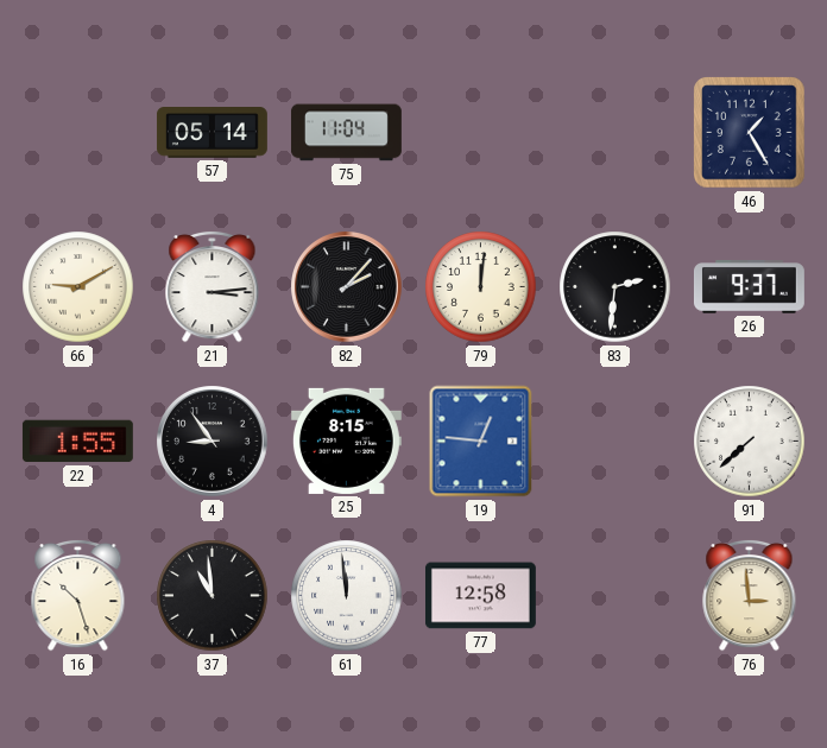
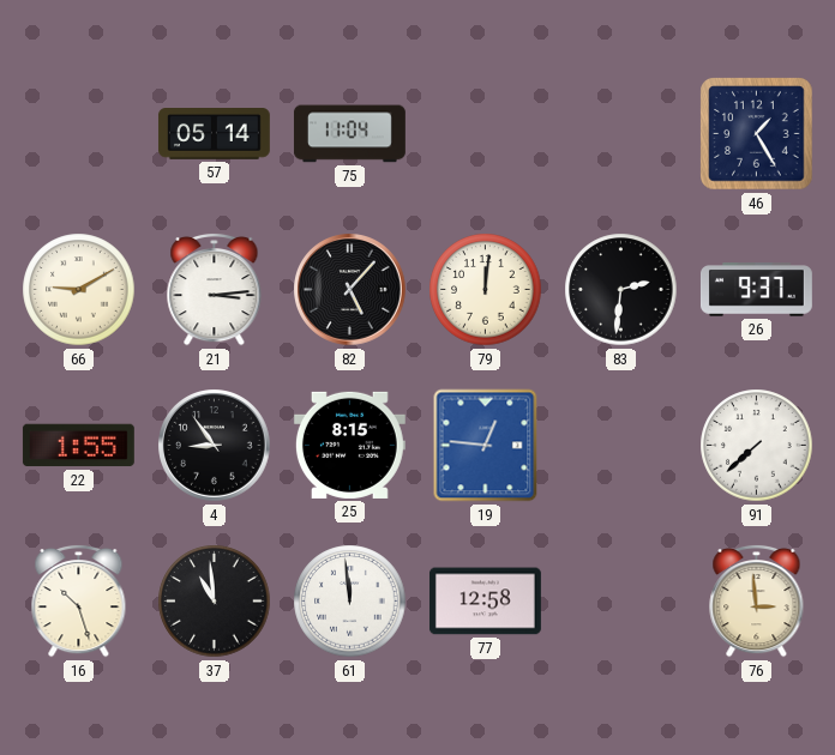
82: 2:07 -> 5:07
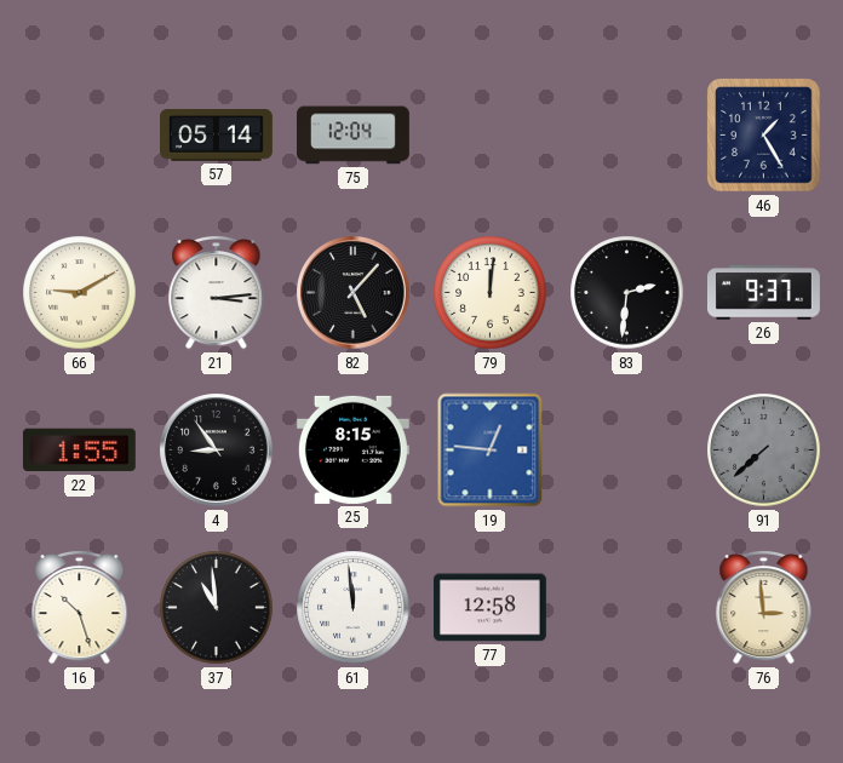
75: 11:04 -> 12:04
91 dial: white -> grey
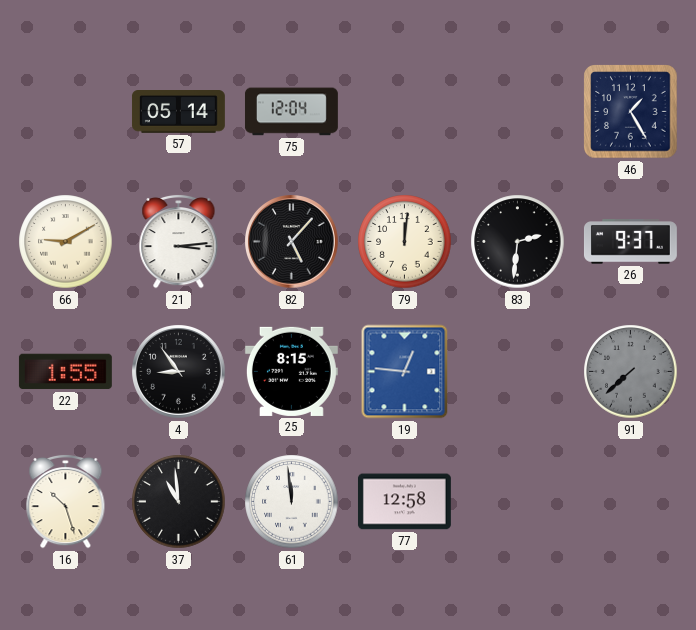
76: 2:59 -> none
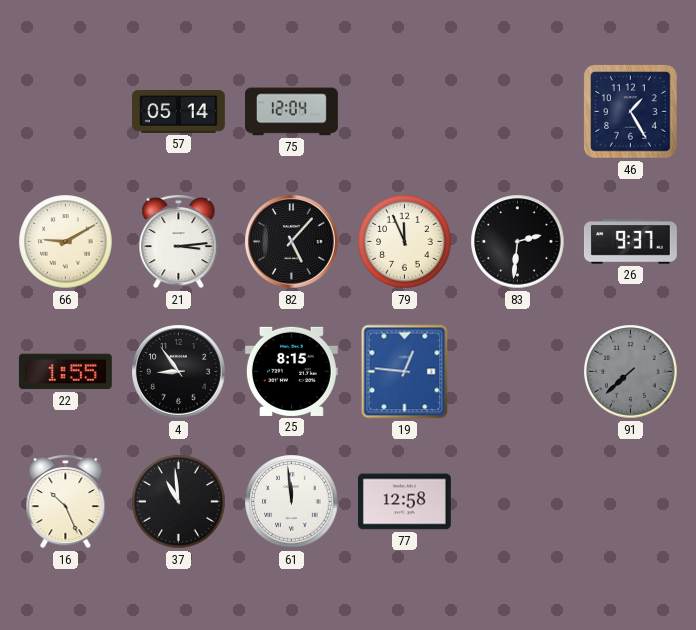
79: 12:01 -> 11:56
16: 10:27 -> 10:26
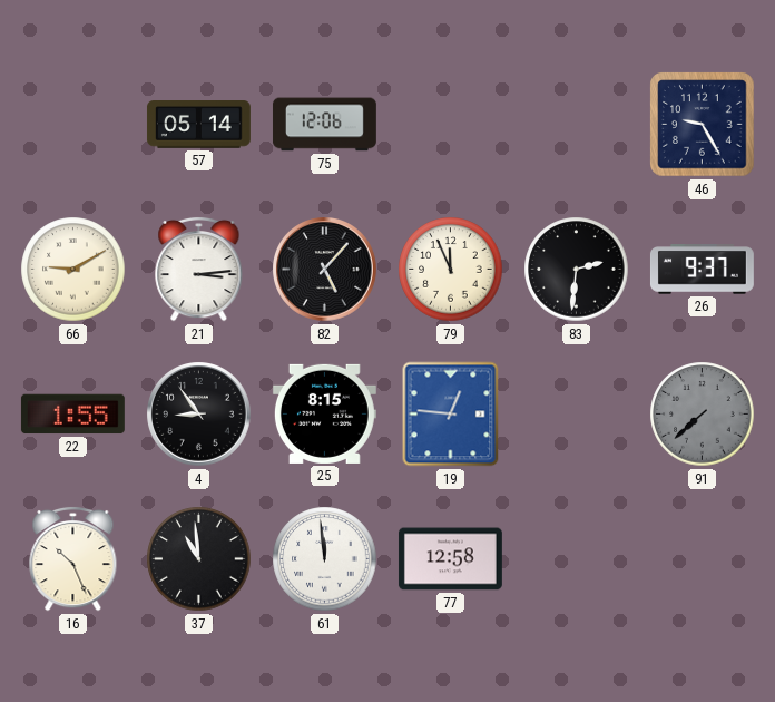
75: 12:04 -> 12:06
46: 1:25 -> 9:25
